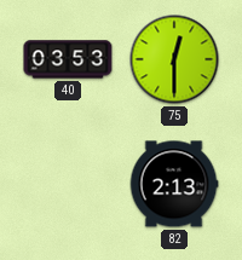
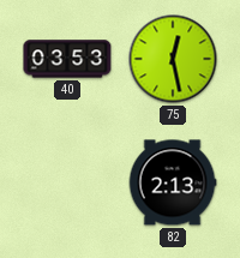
75: 12:30 -> 12:28
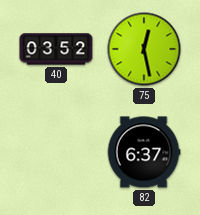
40: 03:53 -> 03:52
82: 2:13 -> 6:37
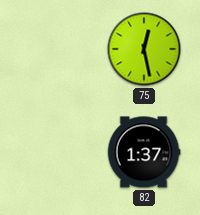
40: 03:52 -> none
82: 6:37 -> 1:37
